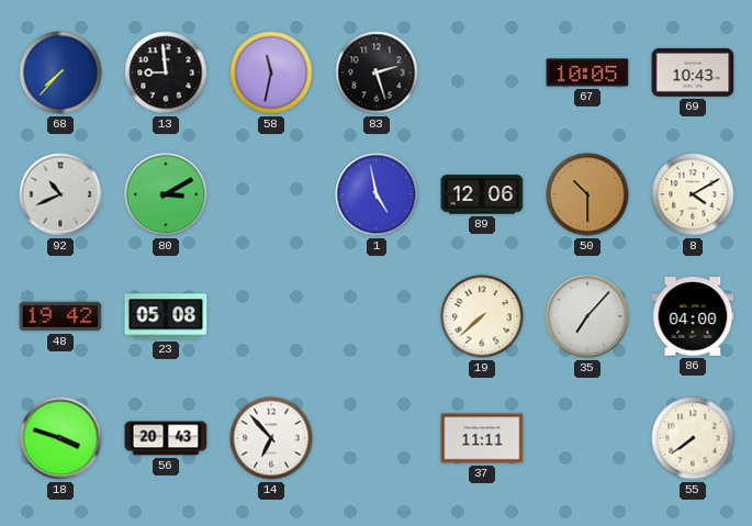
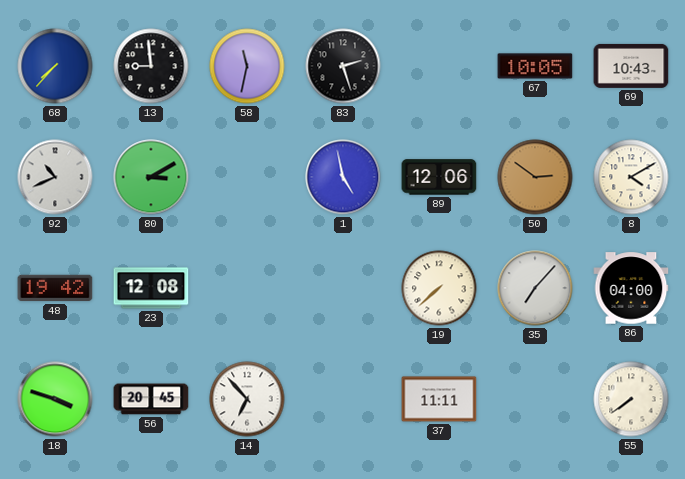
50: 10:30 -> 2:51
23: 05:08 -> 12:08
56: 20:43 -> 20:45
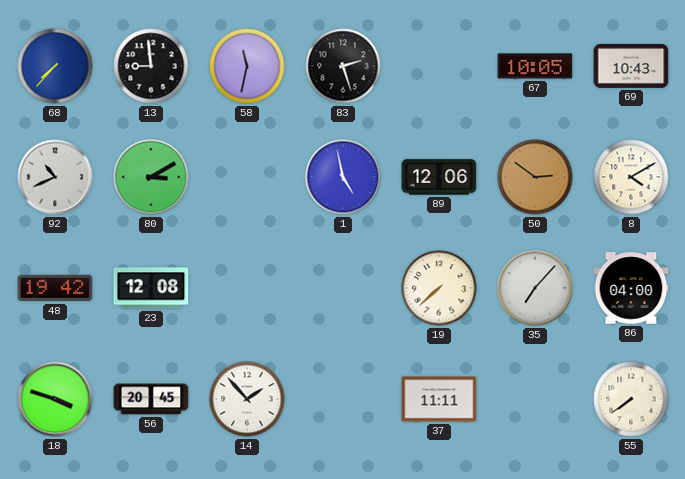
14: 6:53 -> 1:53
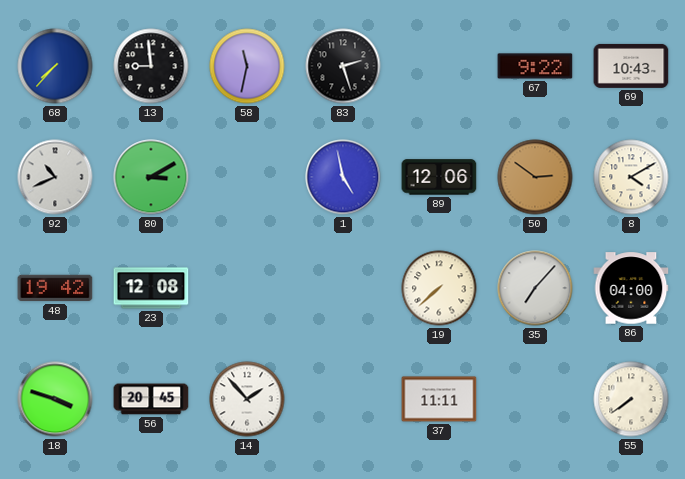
67: 10:05 -> 9:22
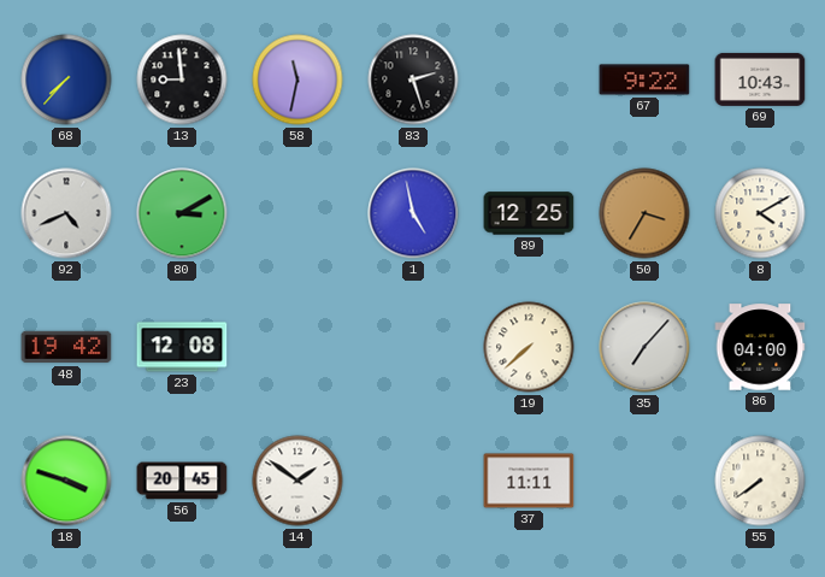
92: 10:41 -> 4:41
89: 12:06 -> 12:25
50: 2:51 -> 3:35
14: 1:53 -> 1:51
